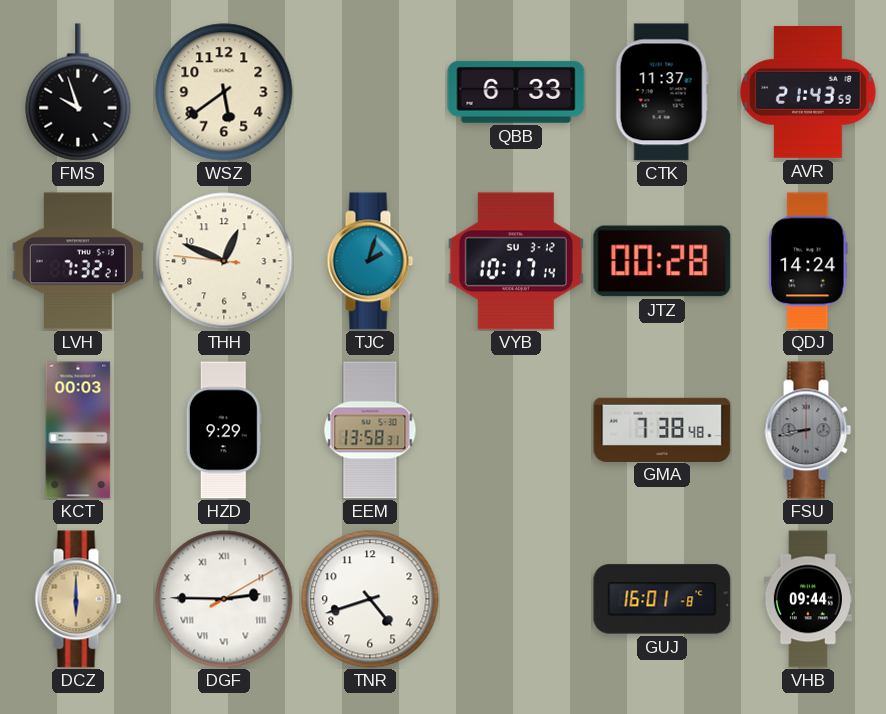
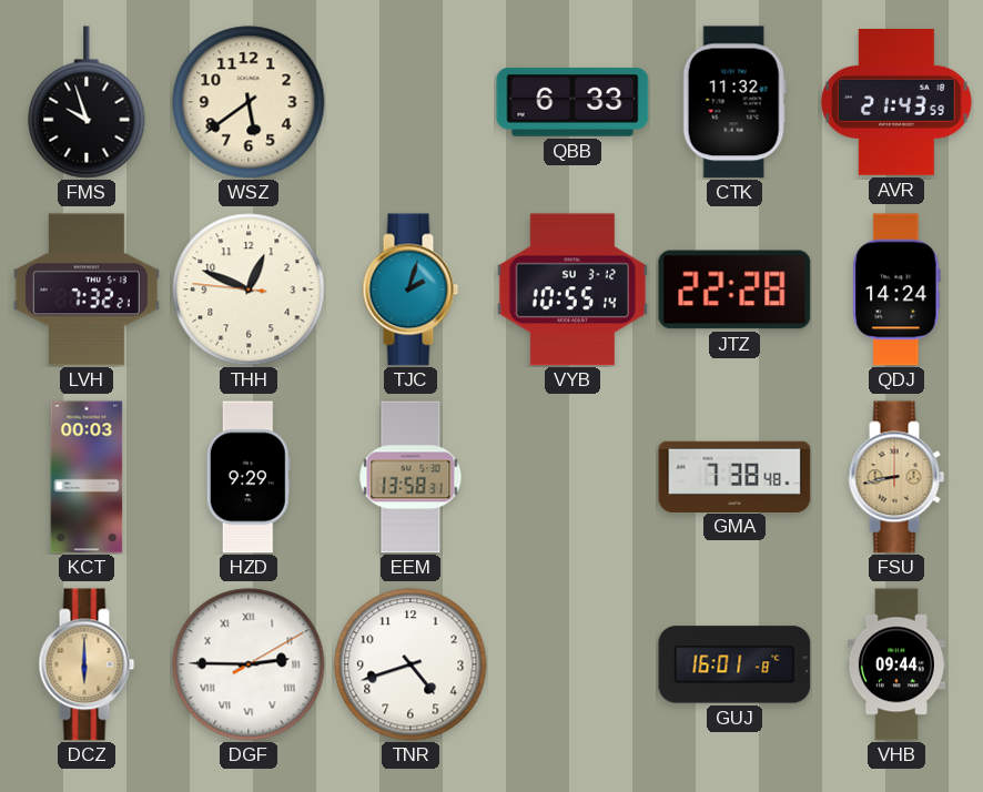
CTK: 11:37 -> 11:32
VYB: 10:17 -> 10:55
JTZ: 00:28 -> 22:28
FSU dial: grey -> champagne
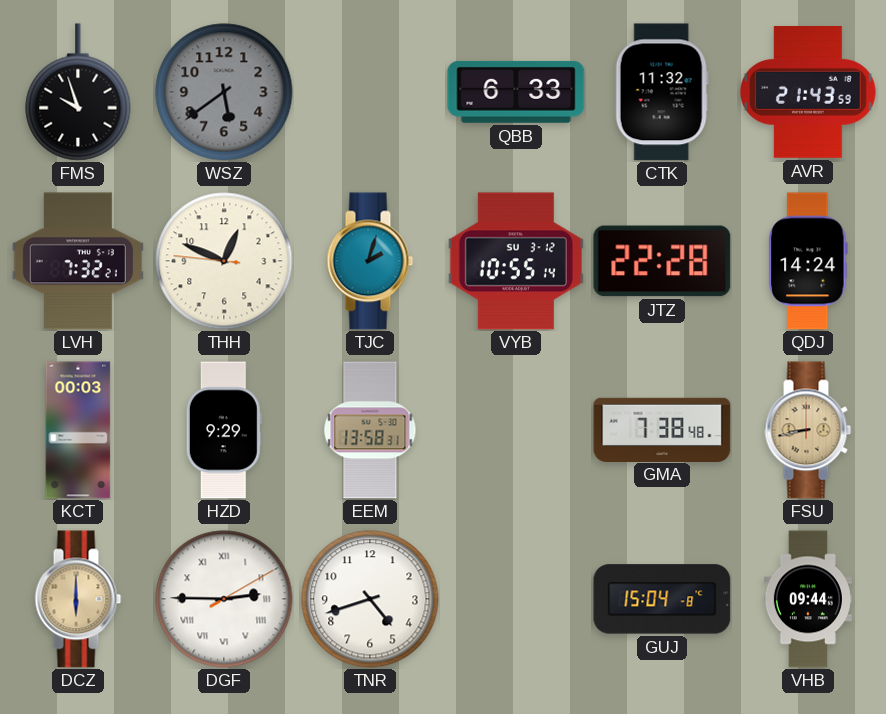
WSZ dial: cream -> grey
GUJ: 16:01 -> 15:04
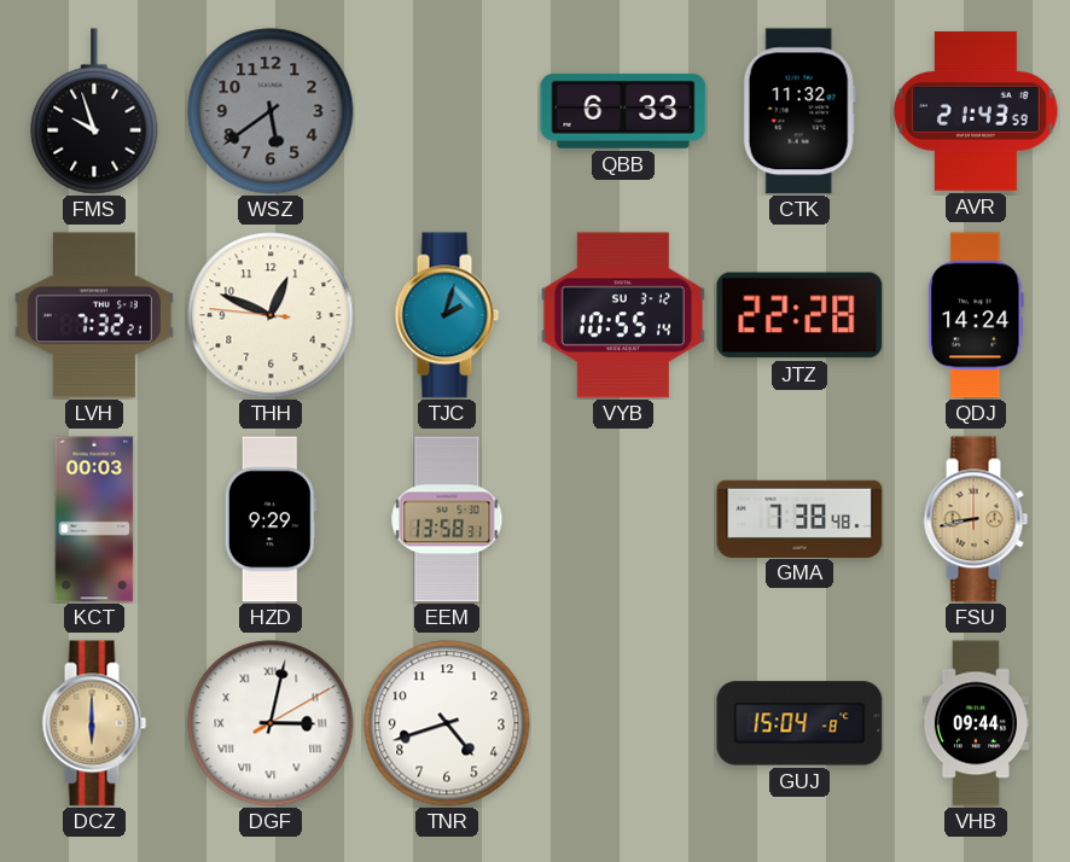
DGF: 2:45 -> 3:02
